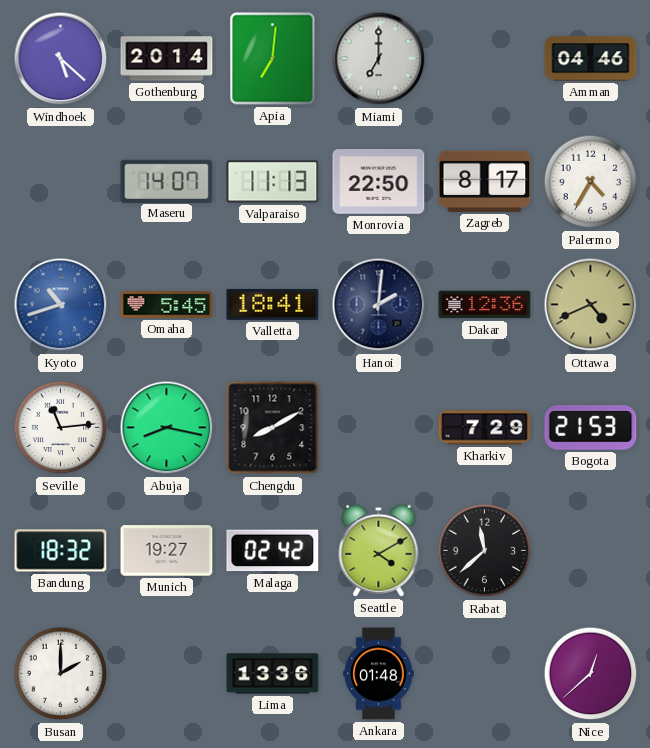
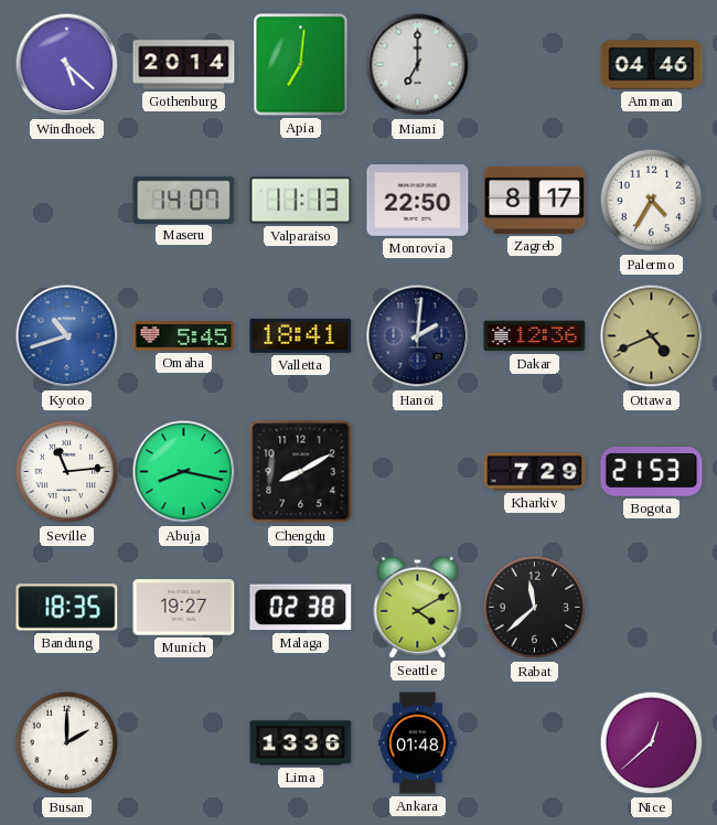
Bandung: 18:32 -> 18:35
Malaga: 02:42 -> 02:38
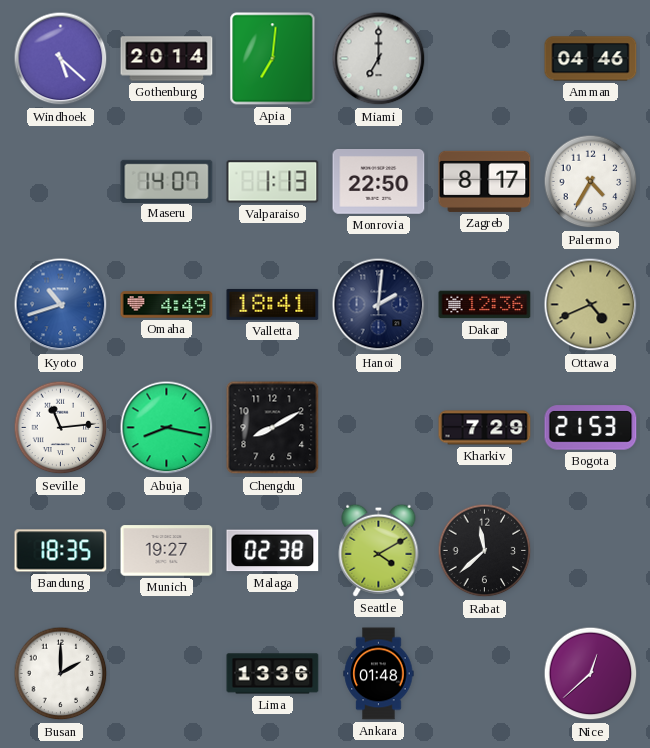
Valparaiso: 11:13 -> 1:13
Omaha: 5:45 -> 4:49
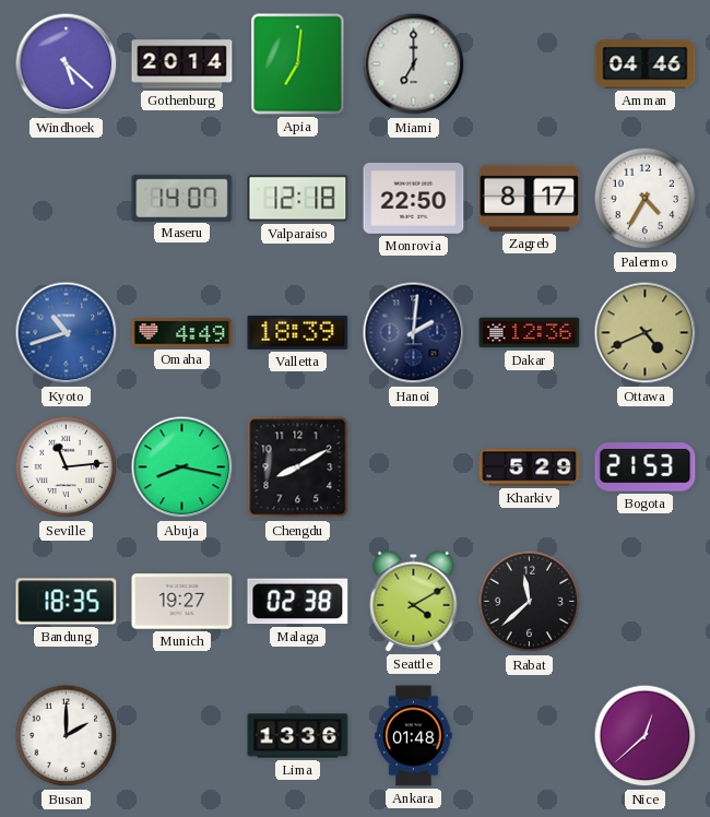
Valparaiso: 1:13 -> 12:18
Valletta: 18:41 -> 18:39
Kharkiv: 7:29 -> 5:29
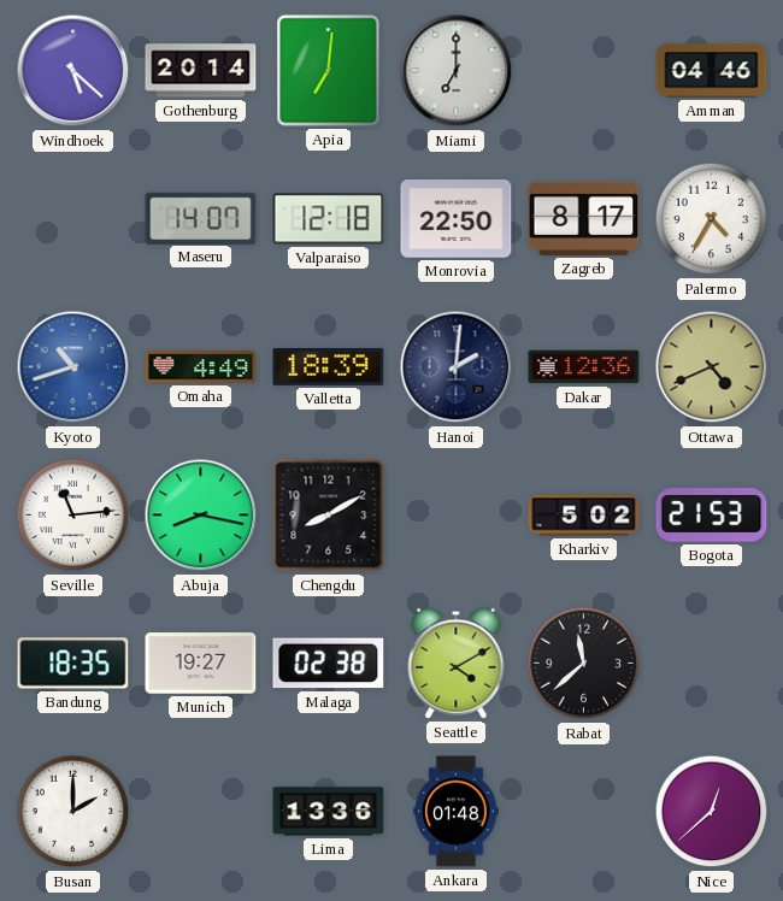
Kharkiv: 5:29 -> 5:02
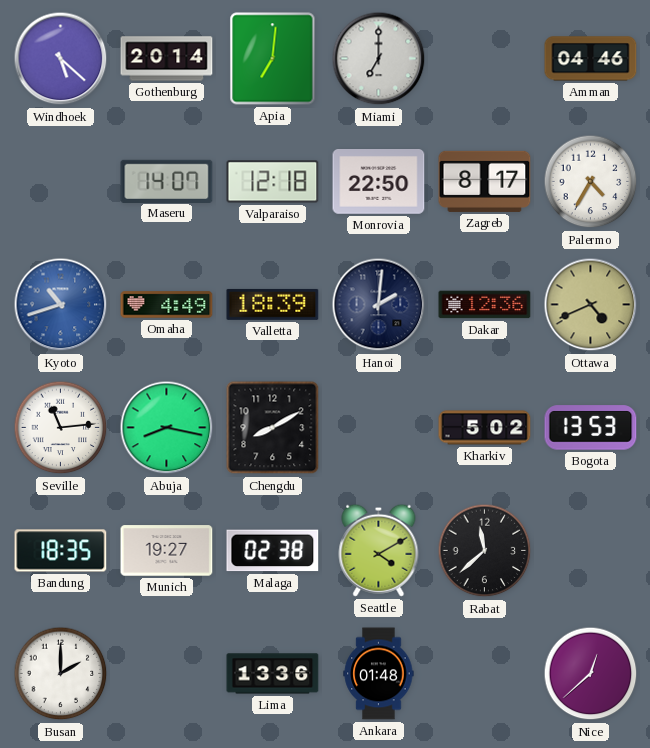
Bogota: 21:53 -> 13:53
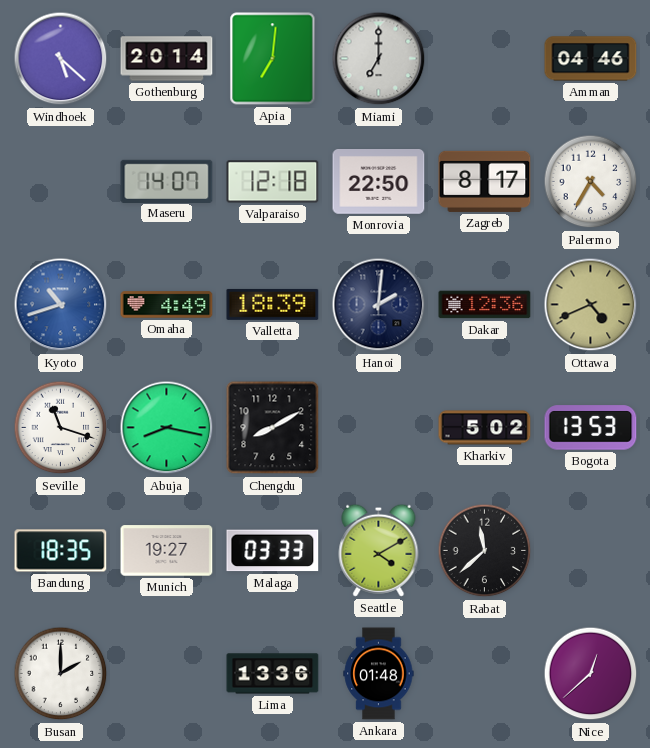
Seville: 11:14 -> 11:18
Malaga: 02:38 -> 03:33
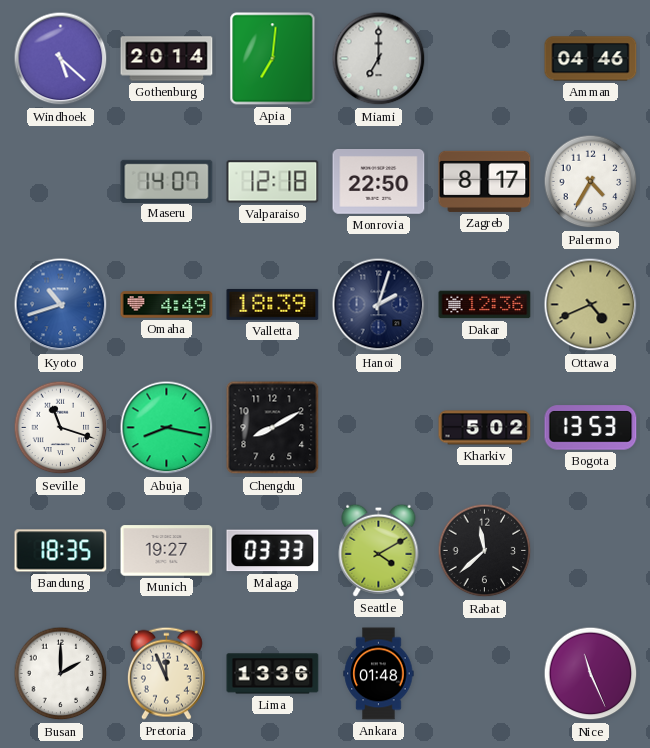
Hanoi: 2:01 -> 2:03
Pretoria: none -> 11:56
Nice: 12:38 -> 11:26
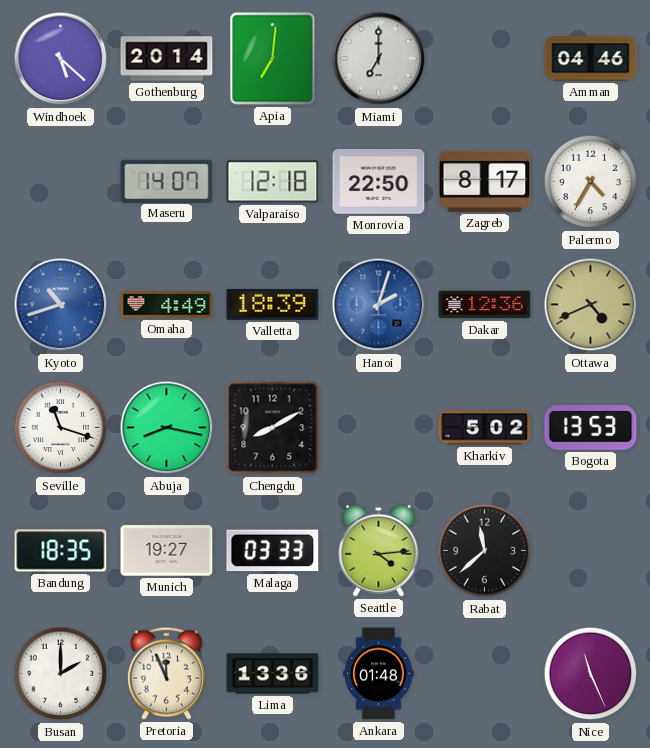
Hanoi dial: navy -> blue
Seattle: 4:10 -> 4:14
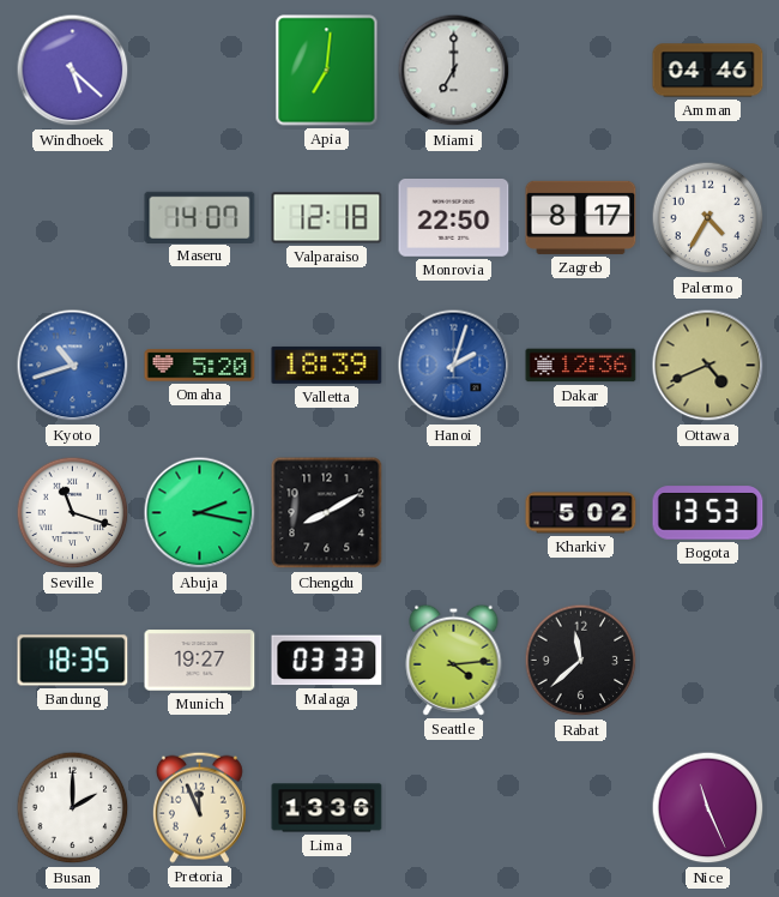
Gothenburg: 20:14 -> none
Omaha: 4:49 -> 5:20
Abuja: 8:17 -> 2:17
Ankara: 01:48 -> none
